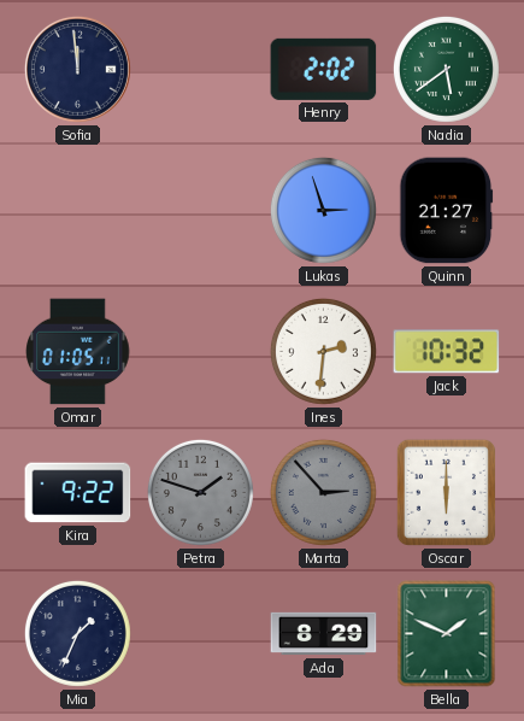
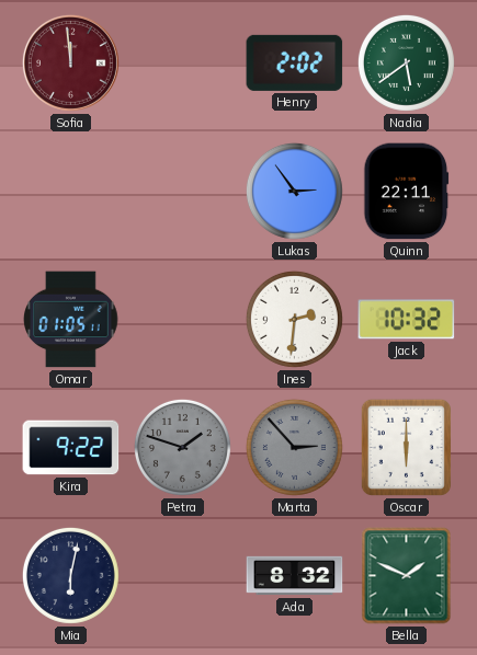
Sofia dial: navy -> burgundy
Lukas: 2:57 -> 2:54
Quinn: 21:27 -> 22:11
Mia: 1:34 -> 6:02
Ada: 8:29 -> 8:32
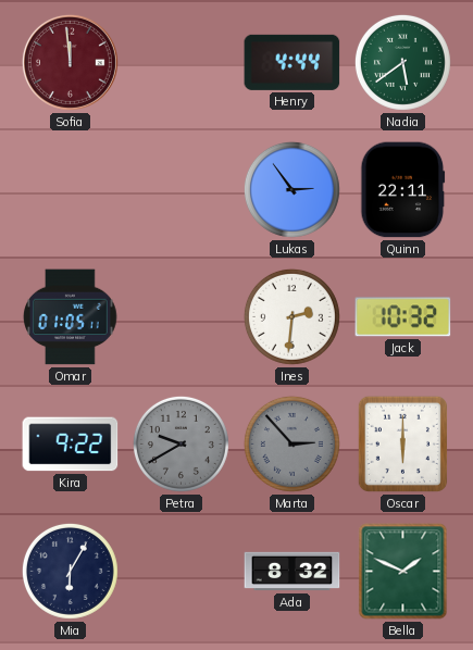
Henry: 2:02 -> 4:44
Petra: 1:48 -> 9:40
Mia: 6:02 -> 6:05
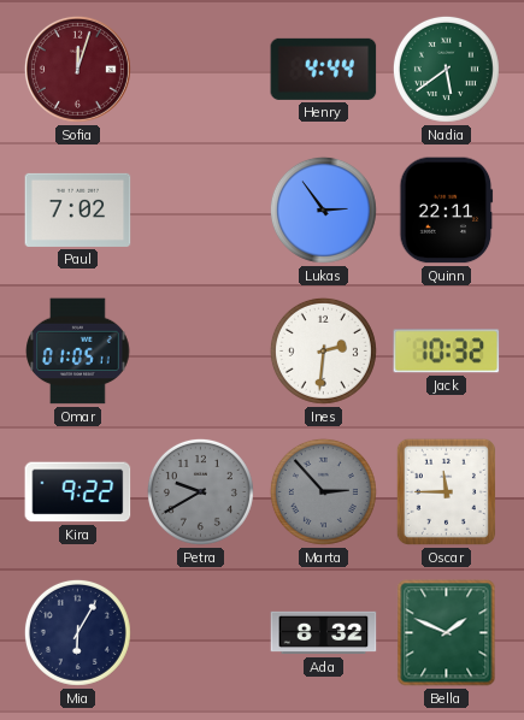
Sofia: 11:59 -> 12:03
Paul: none -> 7:02
Oscar: 6:00 -> 11:45
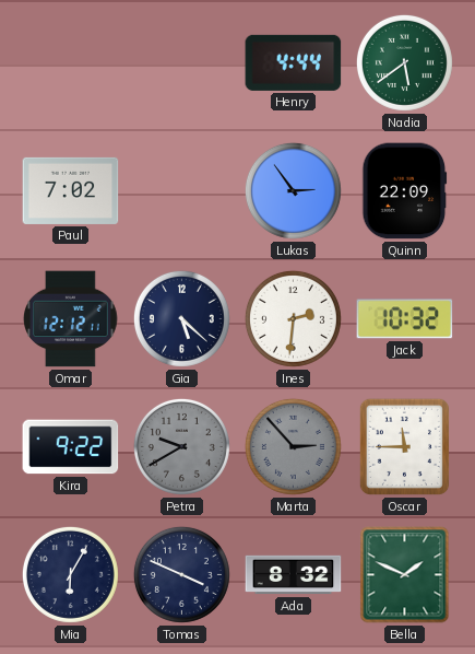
Sofia: 12:03 -> none
Quinn: 22:11 -> 22:09
Omar: 01:05 -> 12:12
Gia: none -> 5:22
Tomas: none -> 3:49
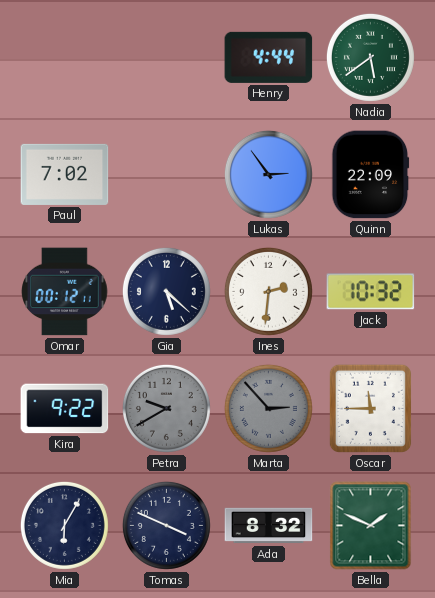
Omar: 12:12 -> 00:12
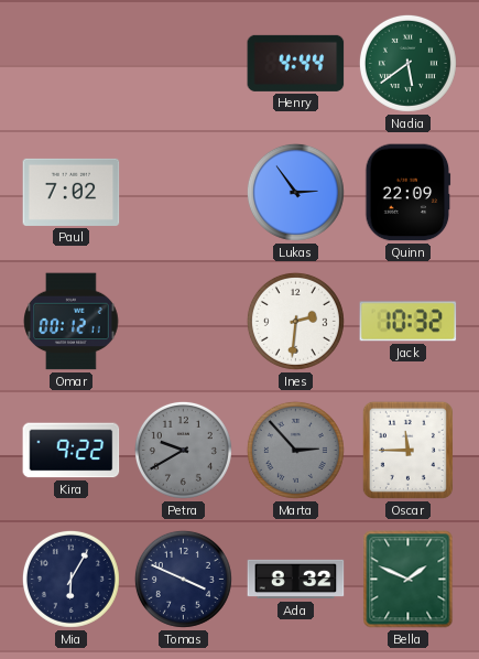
Gia: 5:22 -> none
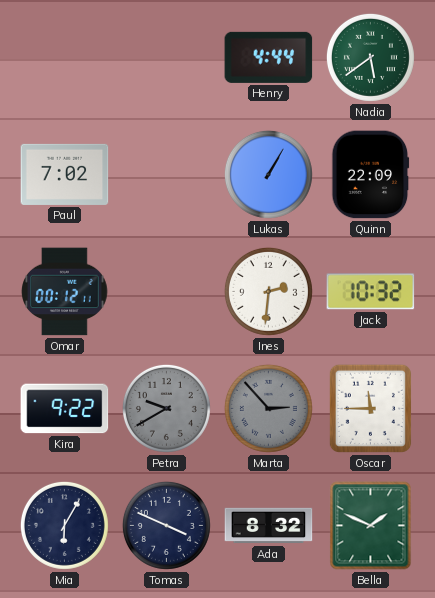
Lukas: 2:54 -> 1:05
